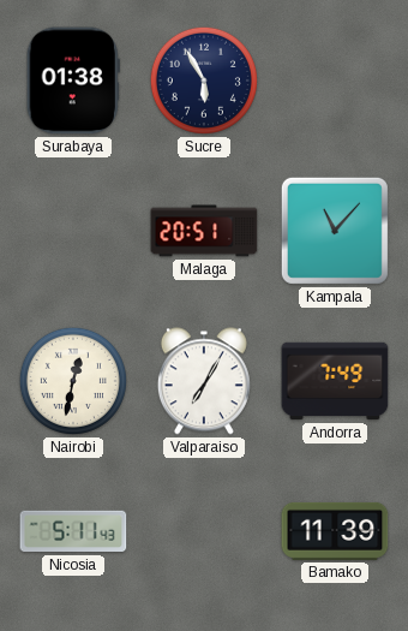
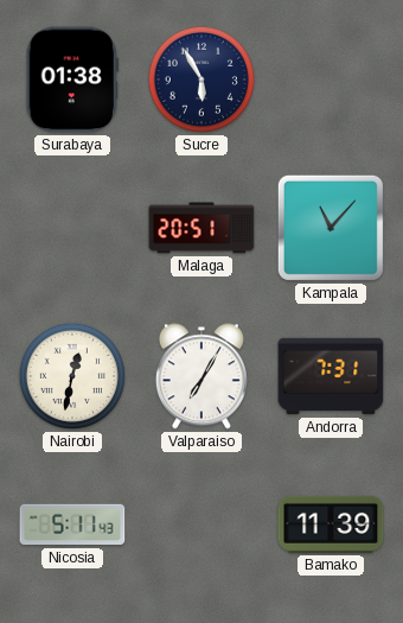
Andorra: 7:49 -> 7:31
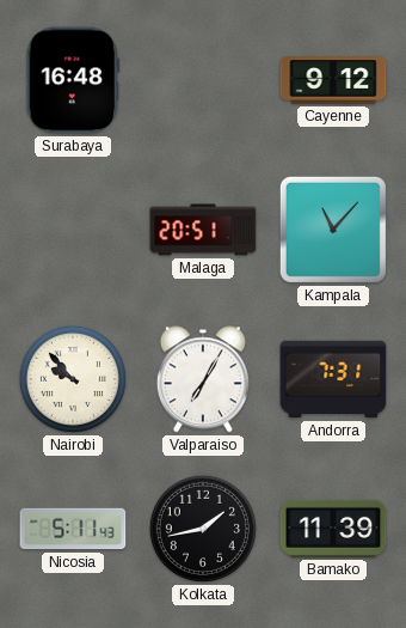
Surabaya: 01:38 -> 16:48
Sucre: 5:55 -> none
Cayenne: none -> 9:12
Nairobi: 12:32 -> 9:53
Kolkata: none -> 1:43
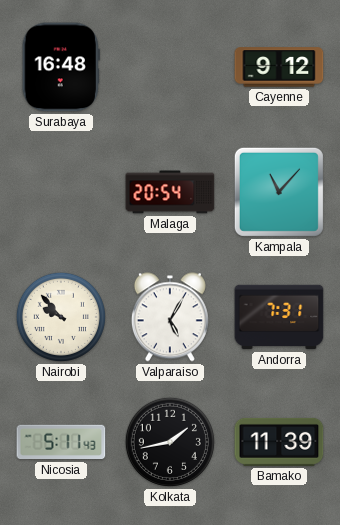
Malaga: 20:51 -> 20:54
Valparaiso: 7:05 -> 5:05
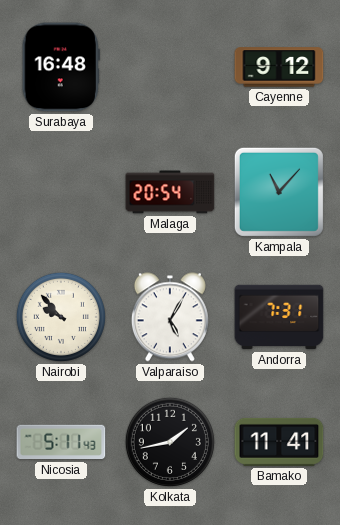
Bamako: 11:39 -> 11:41
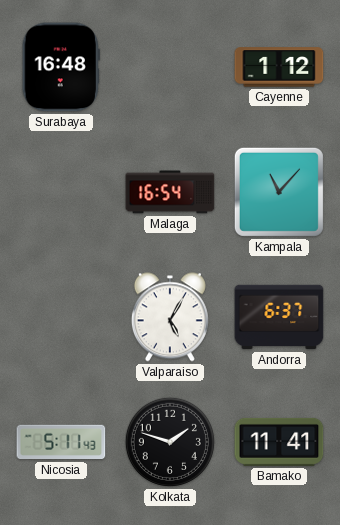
Cayenne: 9:12 -> 1:12
Malaga: 20:54 -> 16:54
Nairobi: 9:53 -> none
Andorra: 7:31 -> 6:37
Kolkata: 1:43 -> 1:48
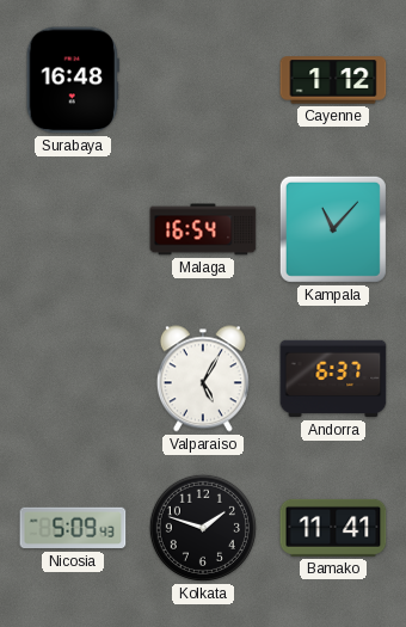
Nicosia: 5:11 -> 5:09
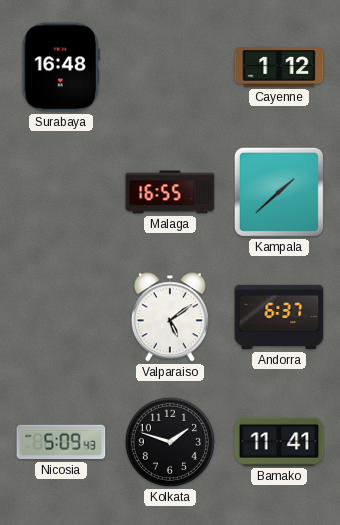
Malaga: 16:54 -> 16:55
Kampala: 11:07 -> 1:38
Valparaiso: 5:05 -> 5:09
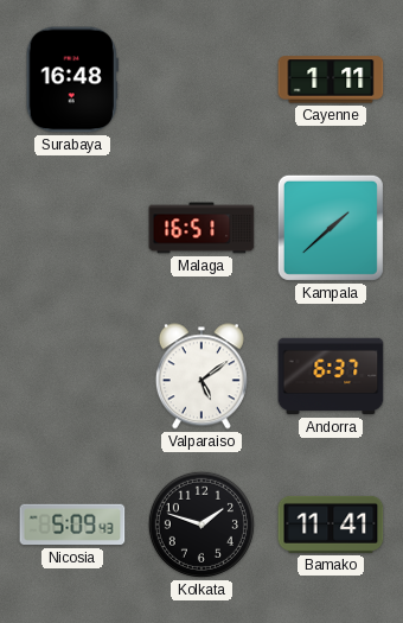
Cayenne: 1:12 -> 1:11
Malaga: 16:55 -> 16:51
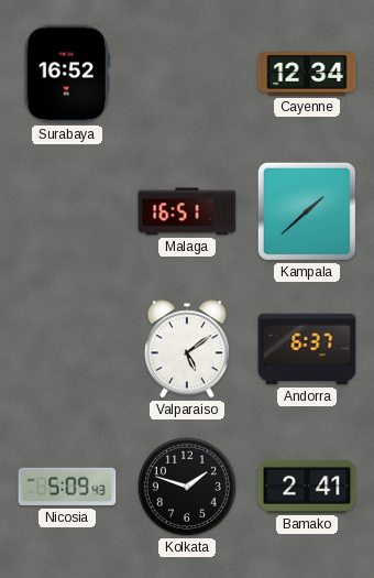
Surabaya: 16:48 -> 16:52
Cayenne: 1:11 -> 12:34
Bamako: 11:41 -> 2:41
